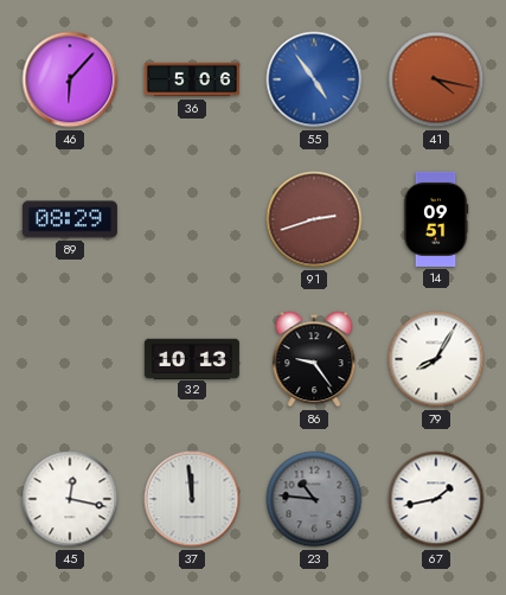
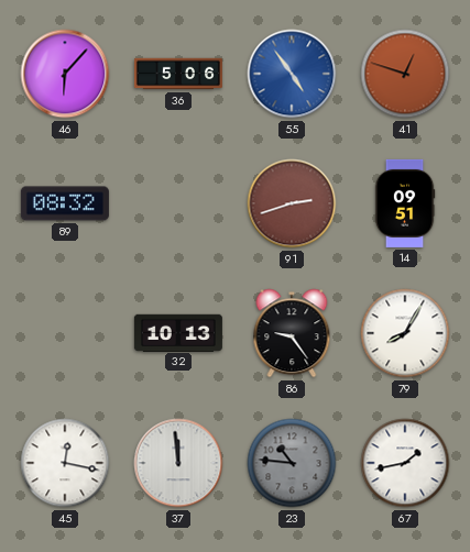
41: 4:17 -> 12:48
89: 08:29 -> 08:32
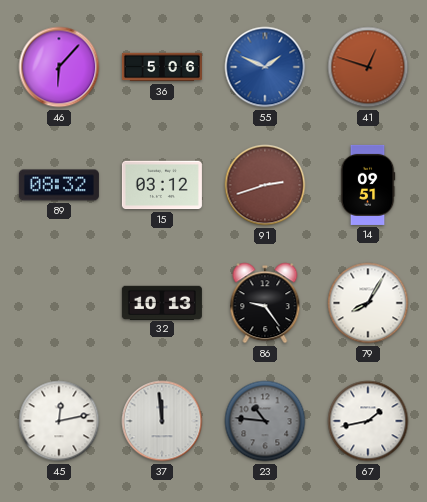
55: 4:54 -> 1:49
15: none -> 03:12
45: 12:17 -> 12:13
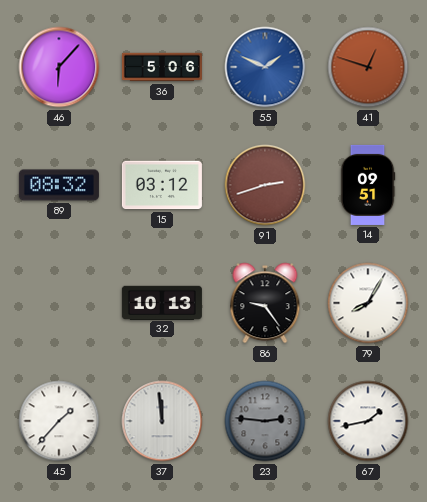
45: 12:13 -> 1:37
23: 10:46 -> 2:46
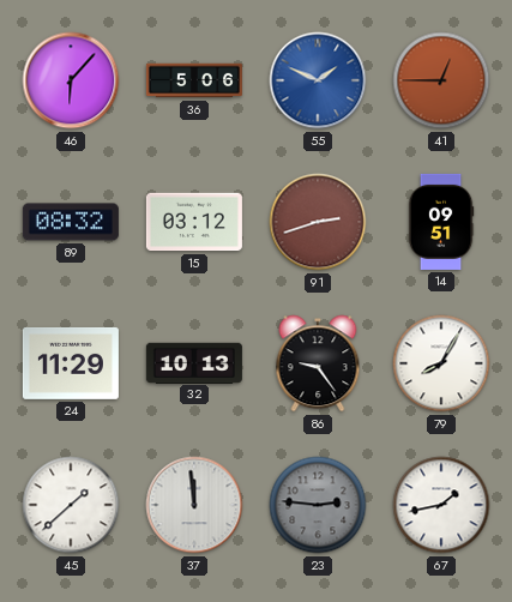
41: 12:48 -> 12:45
24: none -> 11:29
45: 1:37 -> 1:38
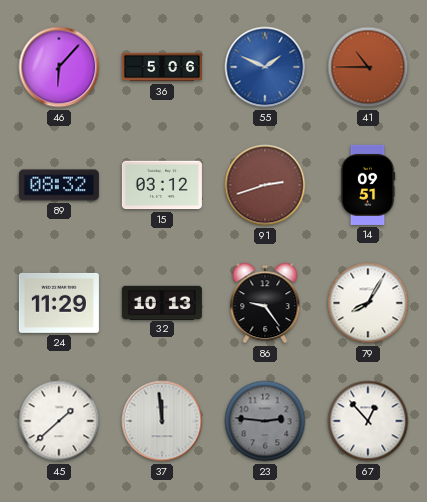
41: 12:45 -> 10:45
67: 1:43 -> 12:53
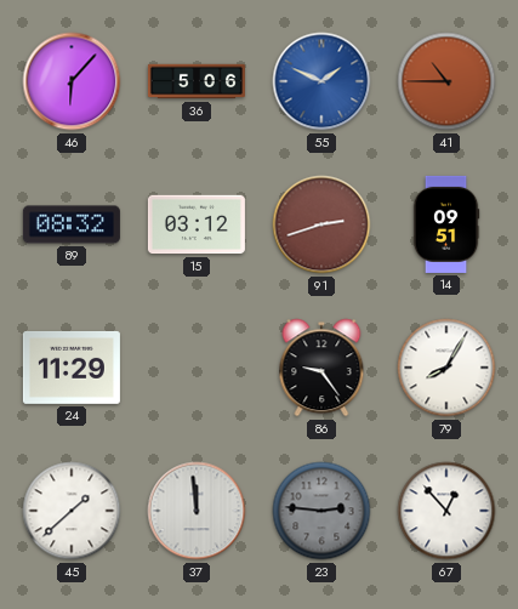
32: 10:13 -> none
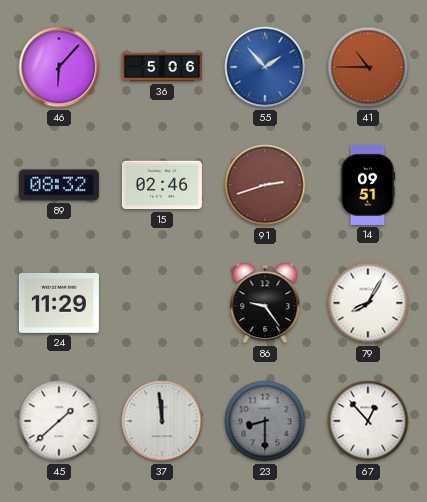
55: 1:49 -> 1:53
15: 03:12 -> 02:46
23: 2:46 -> 8:30
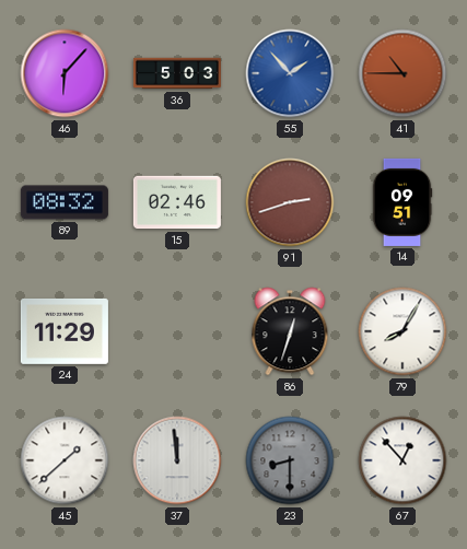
36: 5:06 -> 5:03
86: 9:24 -> 12:33
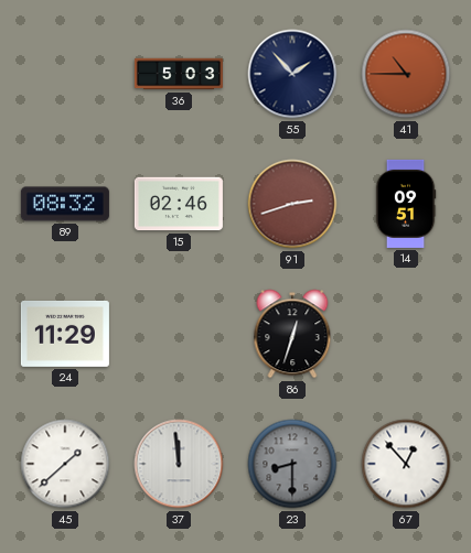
46: 6:07 -> none
55 dial: blue -> navy
79: 8:05 -> none
